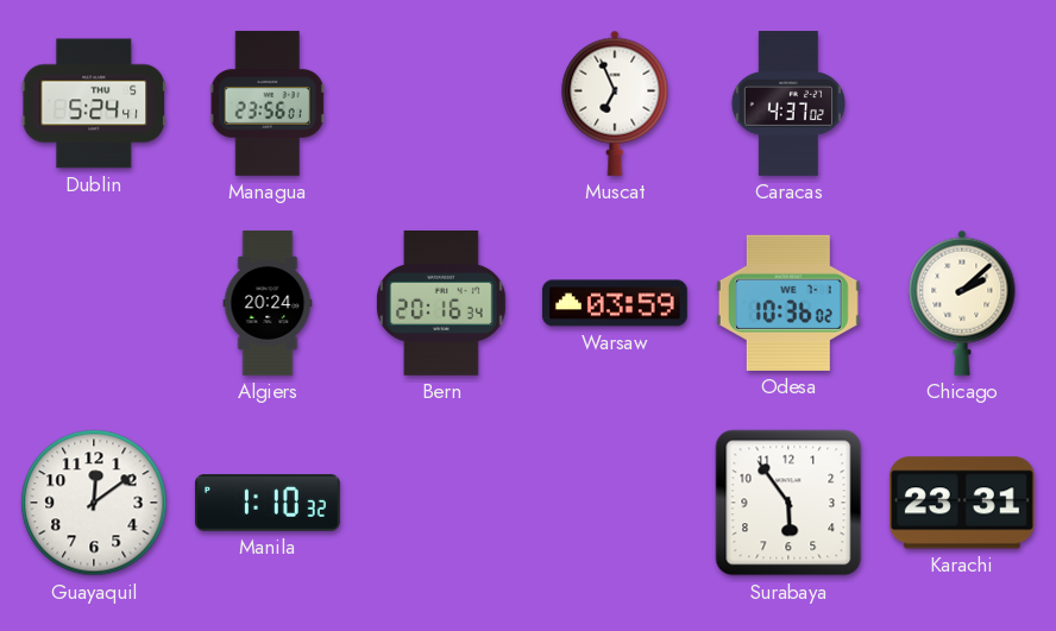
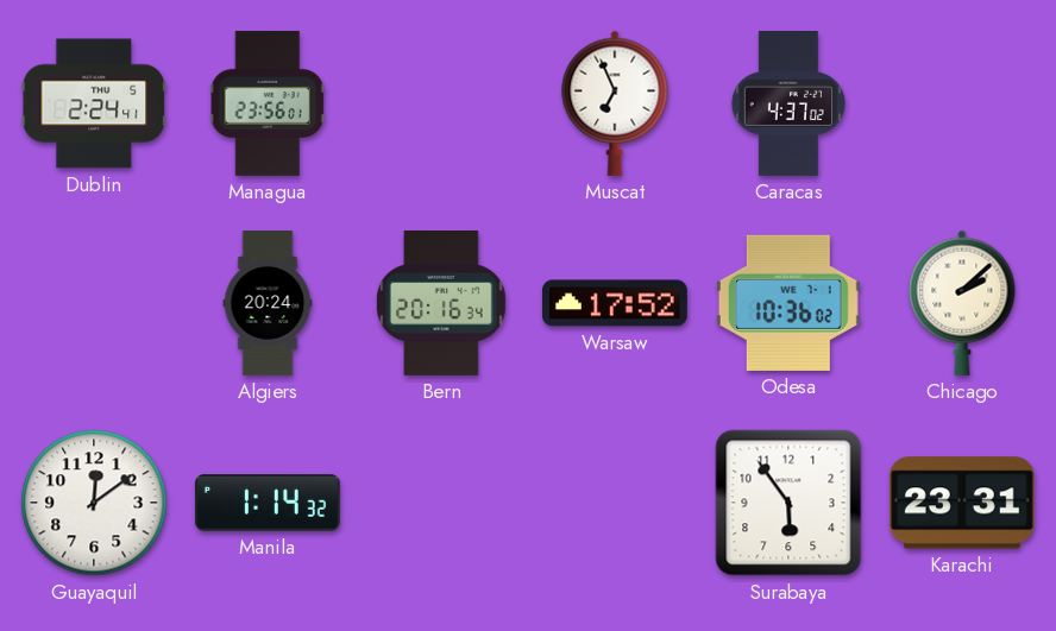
Dublin: 5:24 -> 2:24
Warsaw: 03:59 -> 17:52
Manila: 1:10 -> 1:14
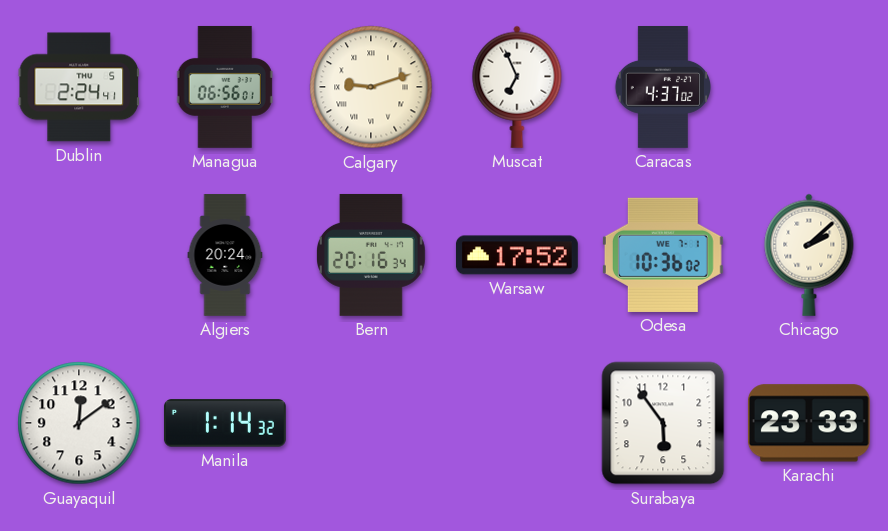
Managua: 23:56 -> 06:56
Calgary: none -> 9:12
Karachi: 23:31 -> 23:33
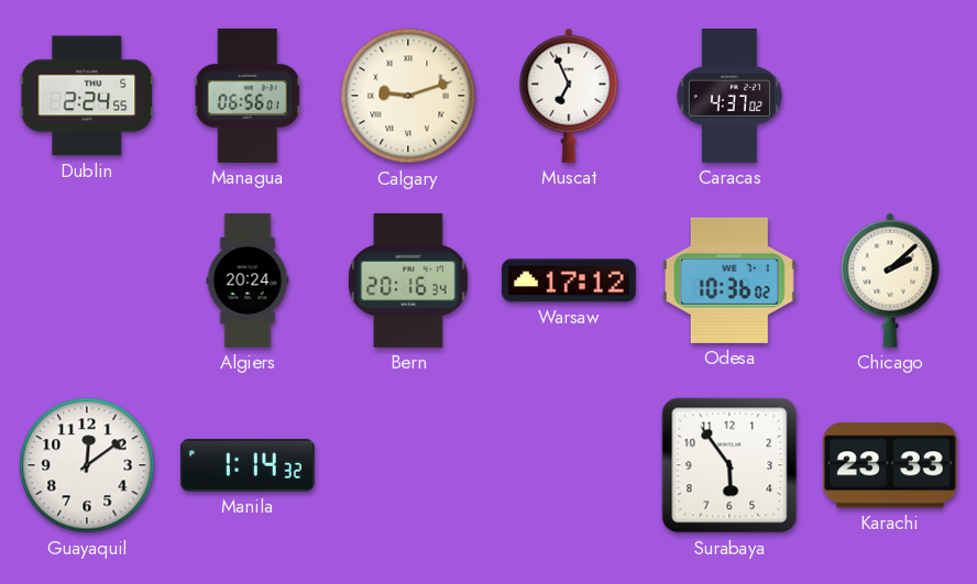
Dublin: 2:24:41 -> 2:24:55
Warsaw: 17:52 -> 17:12
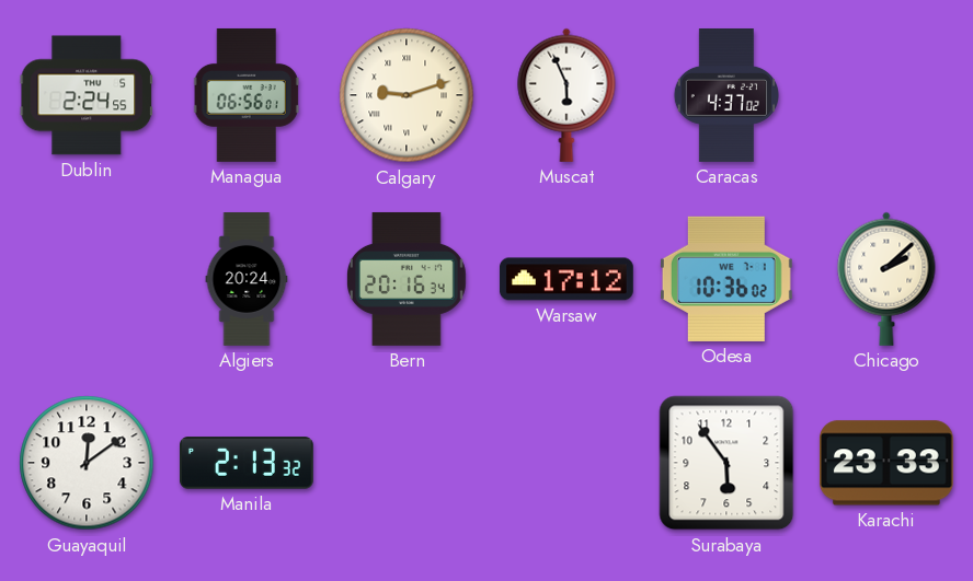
Muscat: 6:56 -> 5:56
Manila: 1:14 -> 2:13
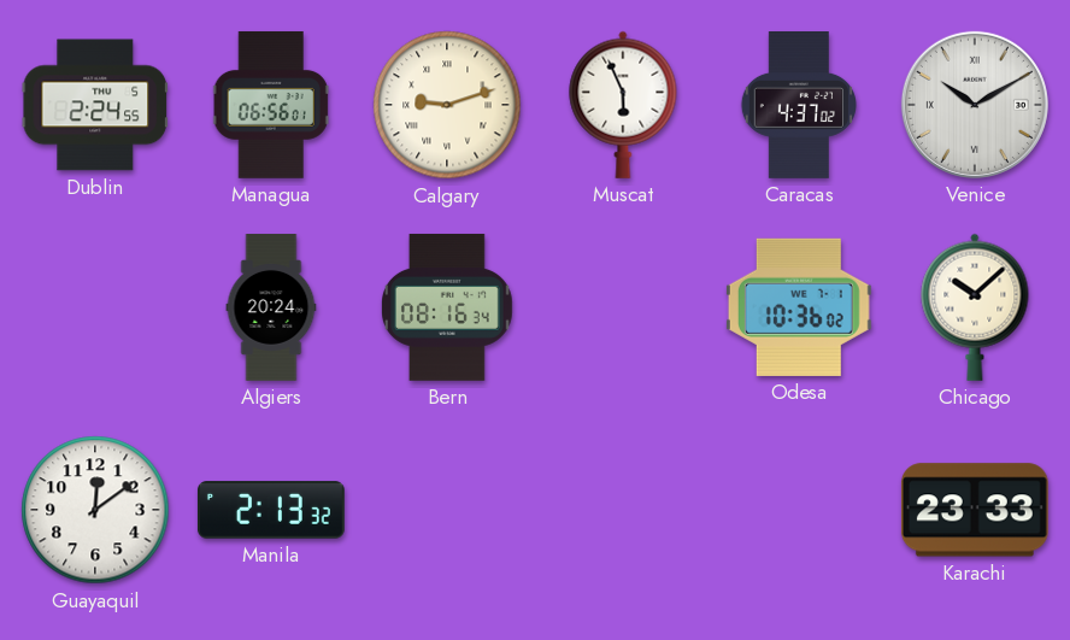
Venice: none -> 10:10
Bern: 20:16 -> 08:16
Warsaw: 17:12 -> none
Chicago: 2:08 -> 10:08
Surabaya: 5:54 -> none
